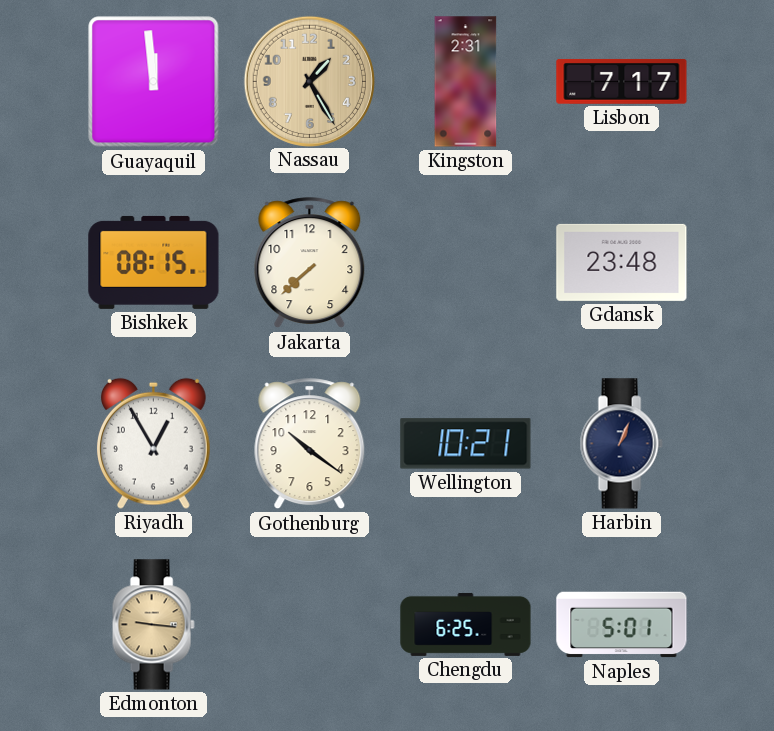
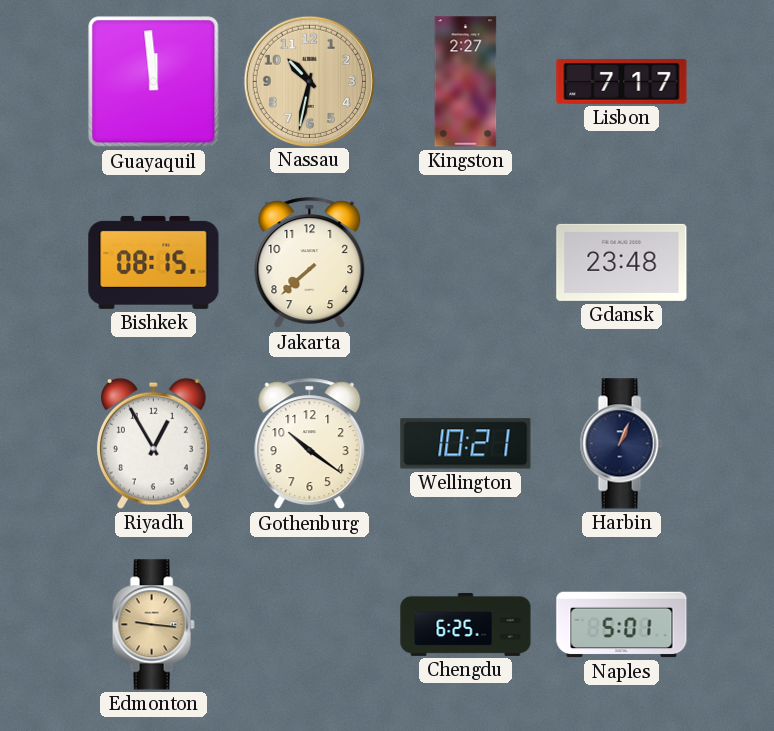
Nassau: 1:25 -> 10:32
Kingston: 2:31 -> 2:27
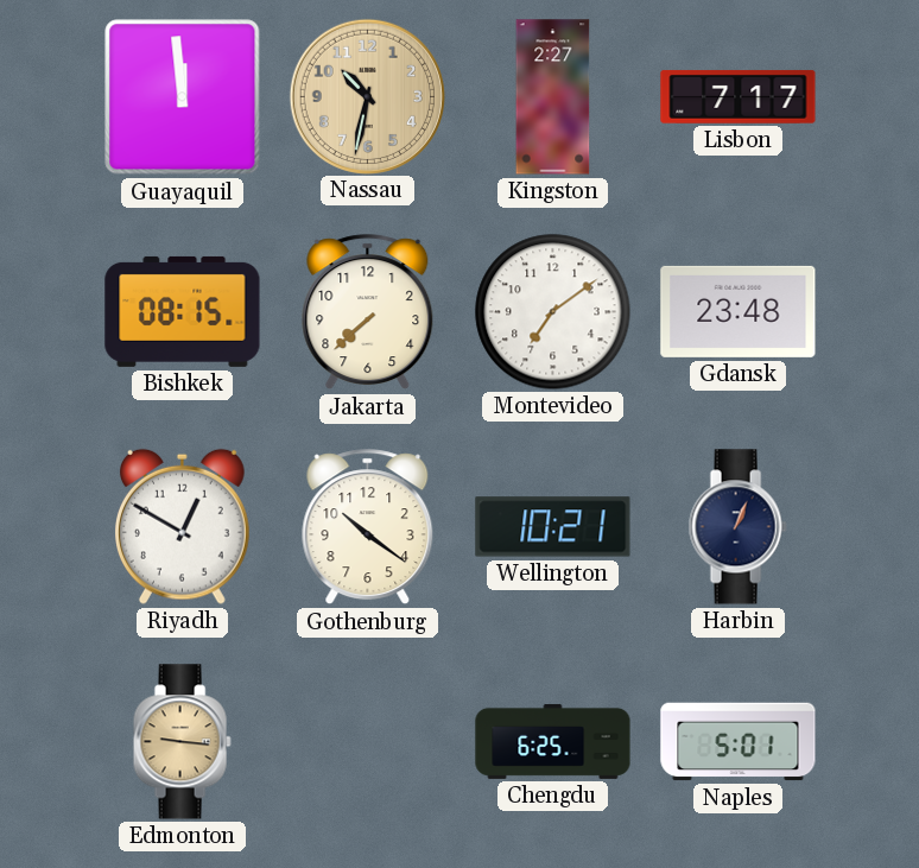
Montevideo: none -> 7:09
Riyadh: 12:55 -> 12:50
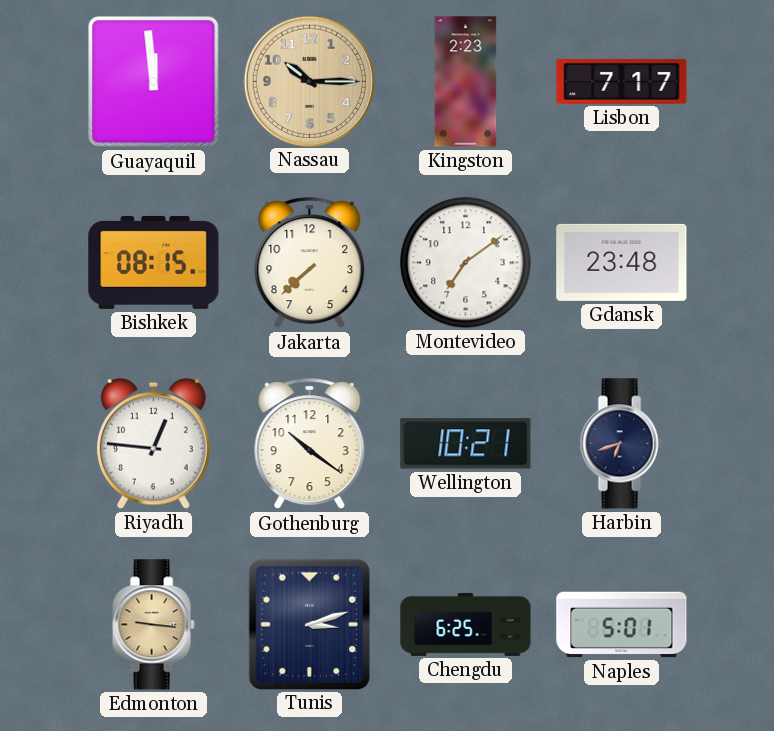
Nassau: 10:32 -> 10:15
Kingston: 2:27 -> 2:23
Riyadh: 12:50 -> 12:46
Harbin: 1:04 -> 6:42
Tunis: none -> 3:12
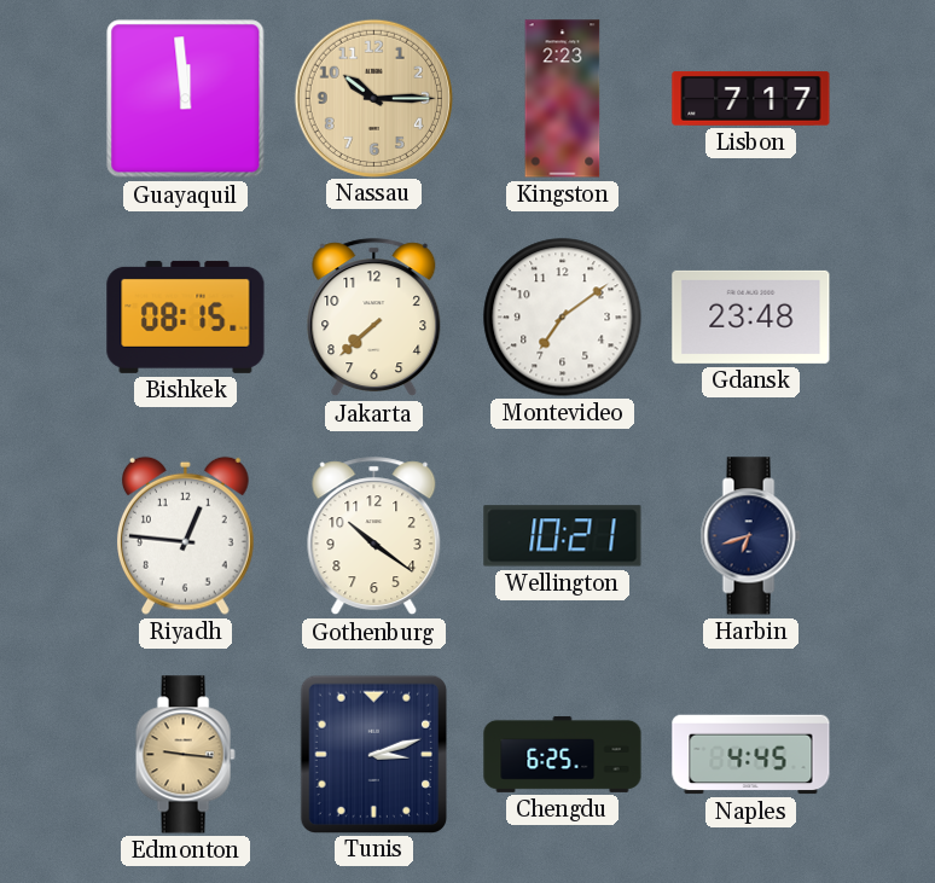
Naples: 5:01 -> 4:45
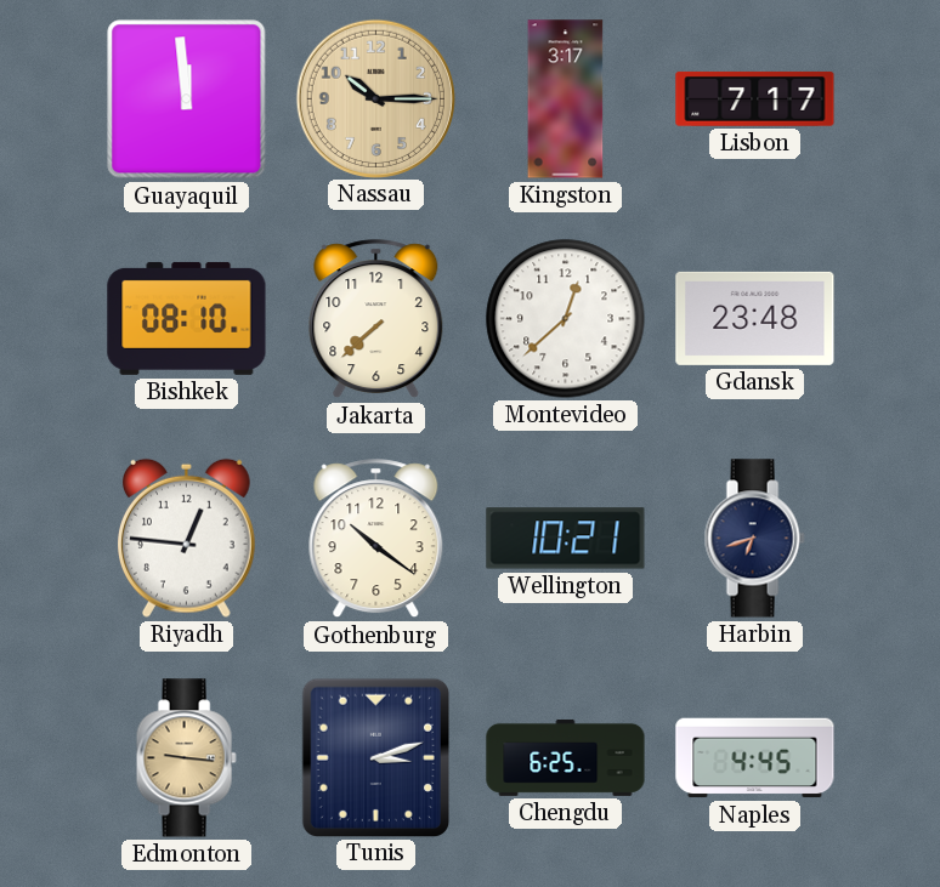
Kingston: 2:23 -> 3:17
Bishkek: 08:15 -> 08:10
Montevideo: 7:09 -> 12:38
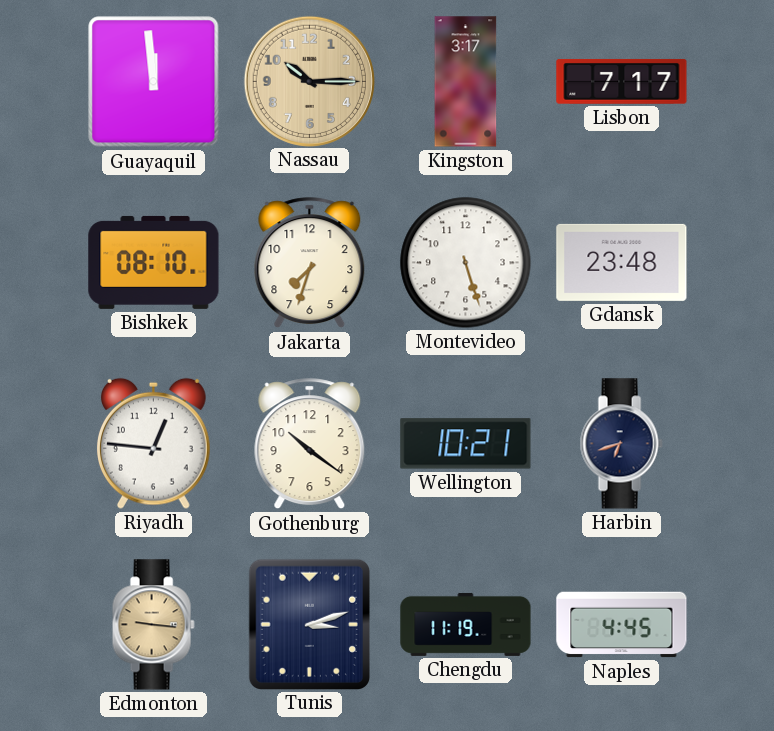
Jakarta: 7:38 -> 7:33
Montevideo: 12:38 -> 5:27
Chengdu: 6:25 -> 11:19
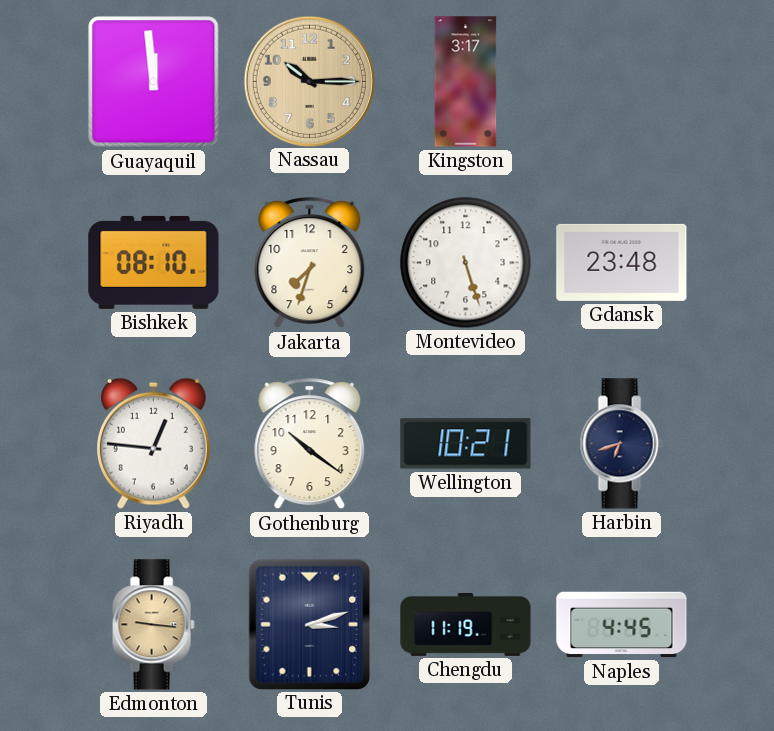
Lisbon: 7:17 -> none
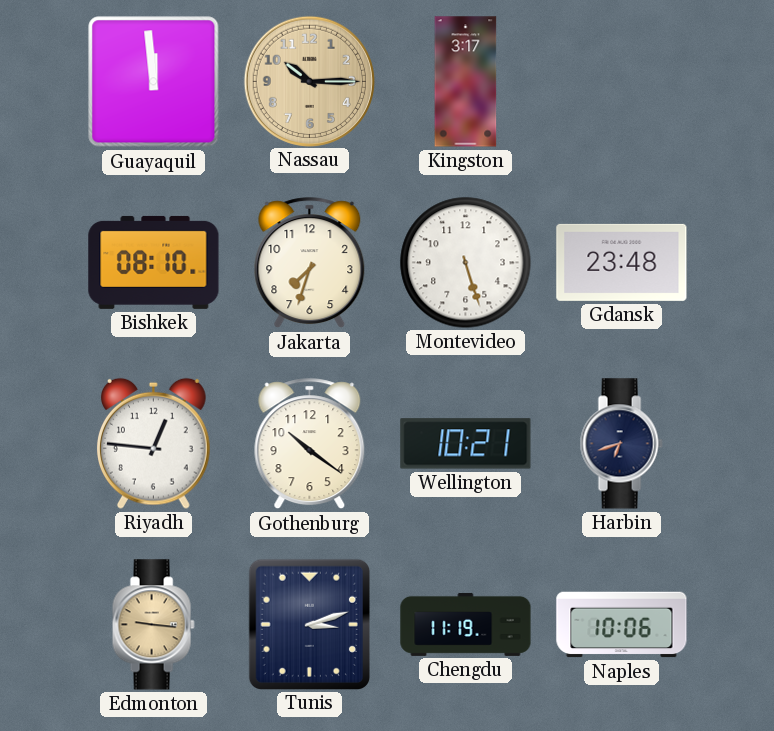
Naples: 4:45 -> 10:06
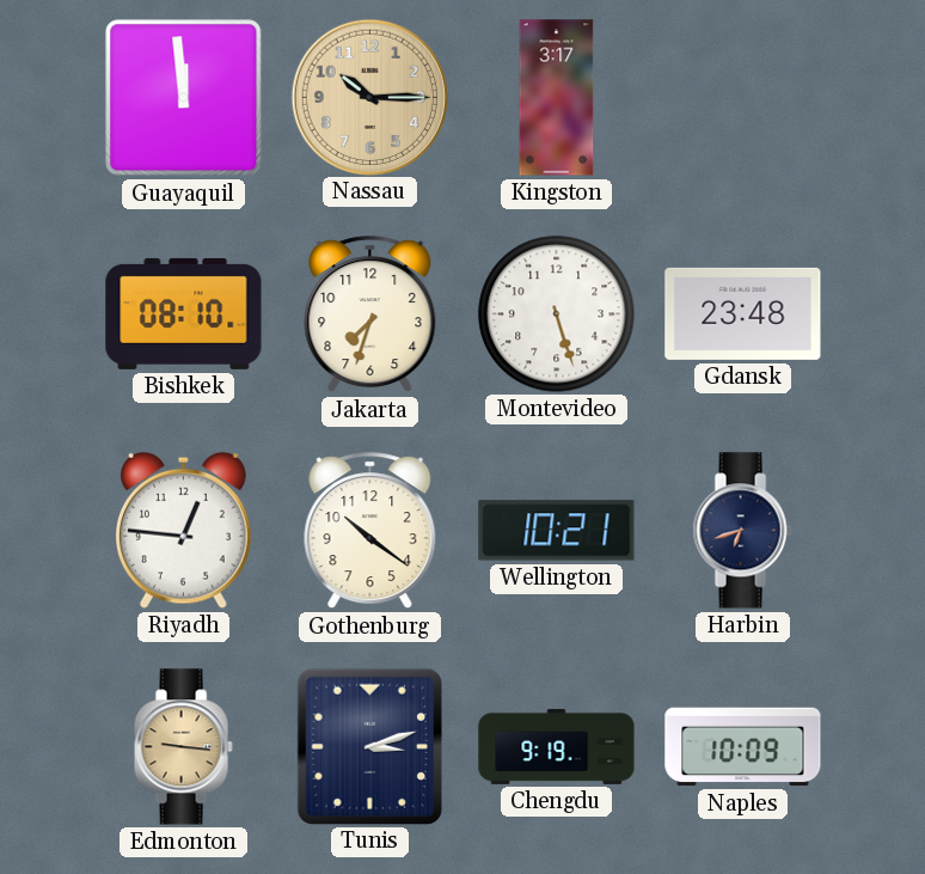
Chengdu: 11:19 -> 9:19
Naples: 10:06 -> 10:09
